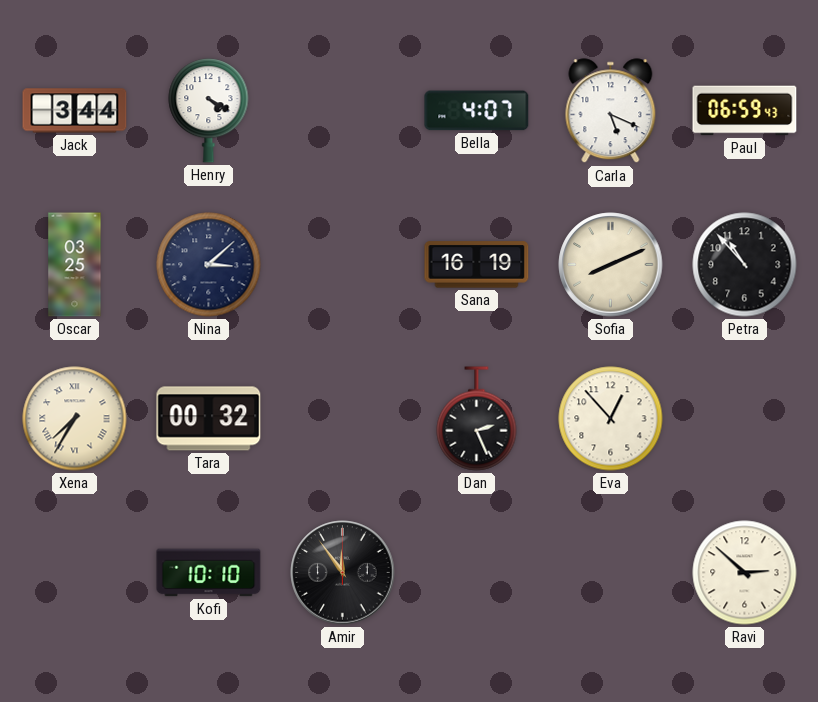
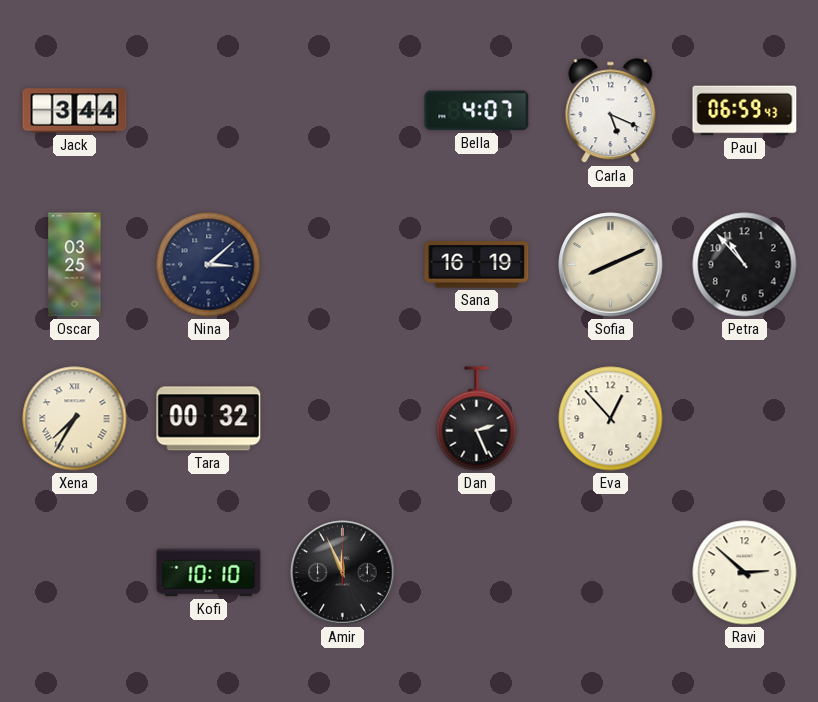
Henry: 4:20 -> none
Amir: 11:54 -> 11:56
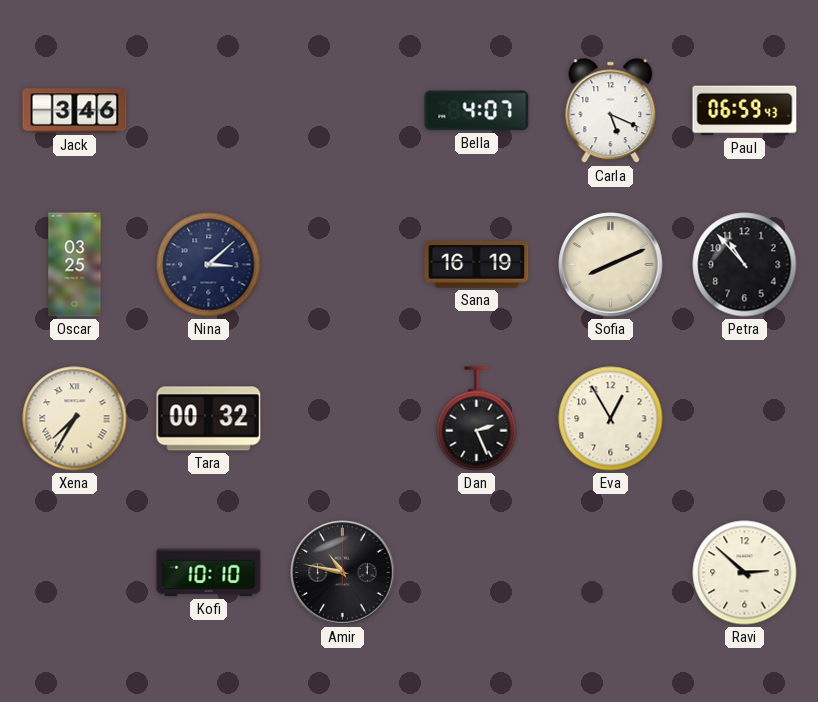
Jack: 3:44 -> 3:46
Eva: 12:53 -> 12:55
Amir: 11:56 -> 10:47
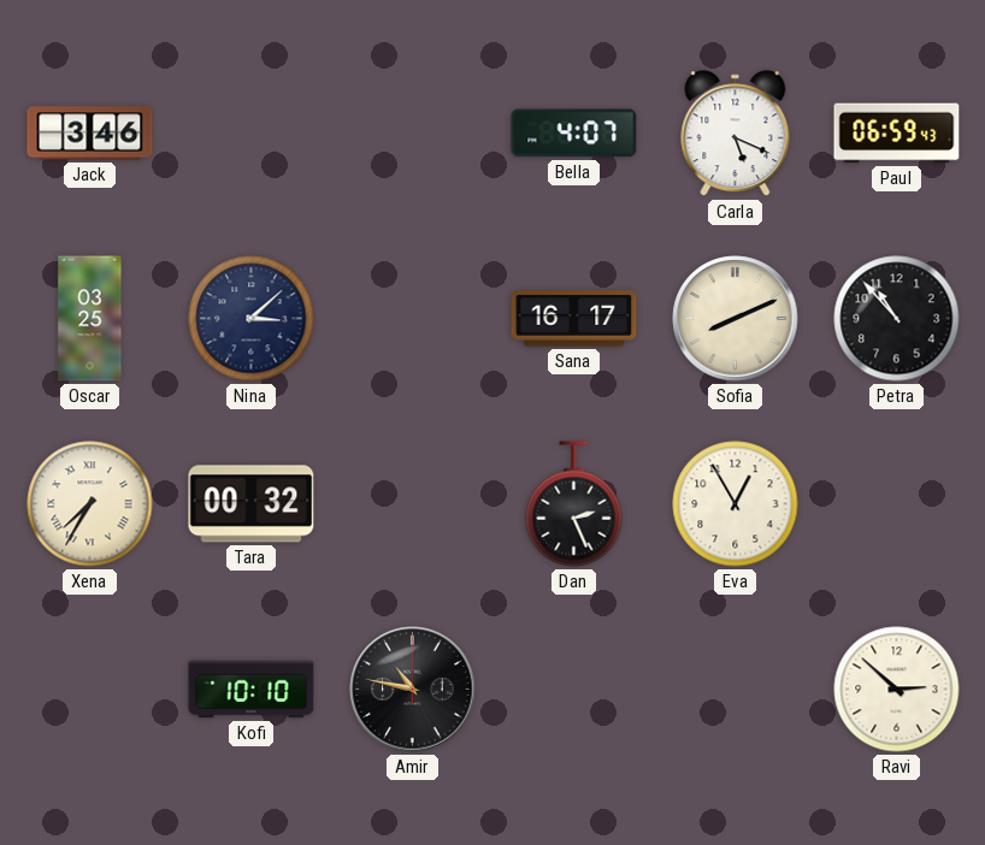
Sana: 16:19 -> 16:17
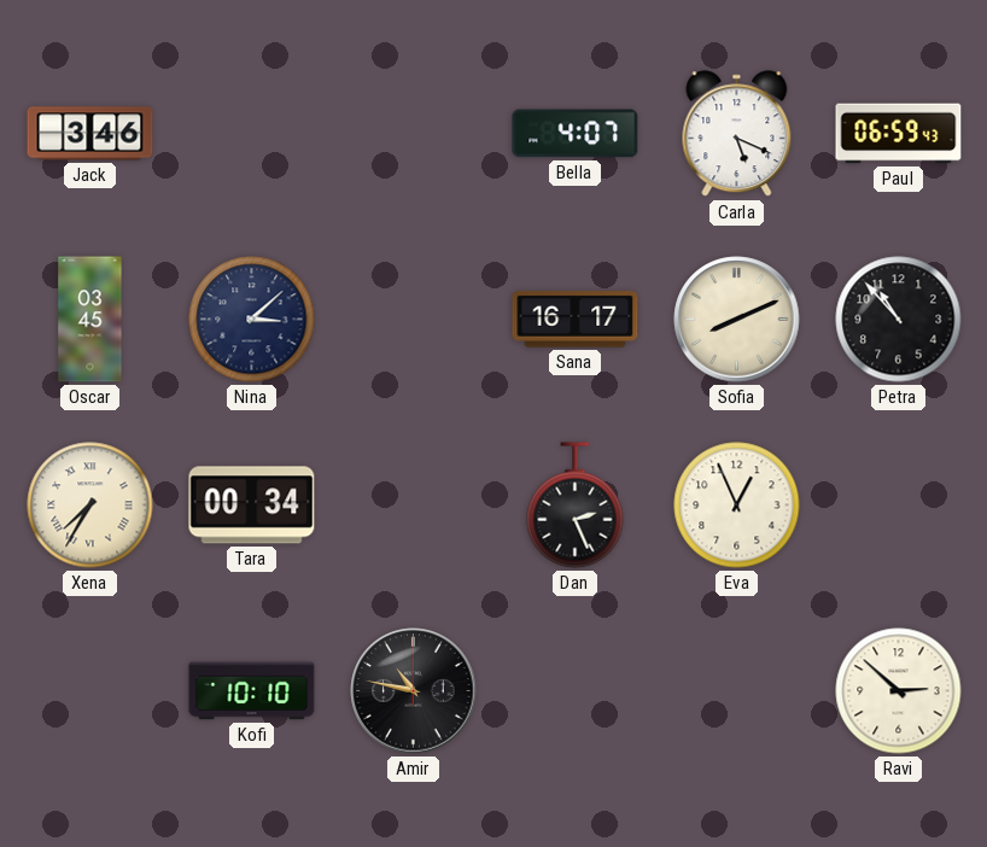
Oscar: 03:25 -> 03:45
Tara: 00:32 -> 00:34
Eva: 12:55 -> 12:56
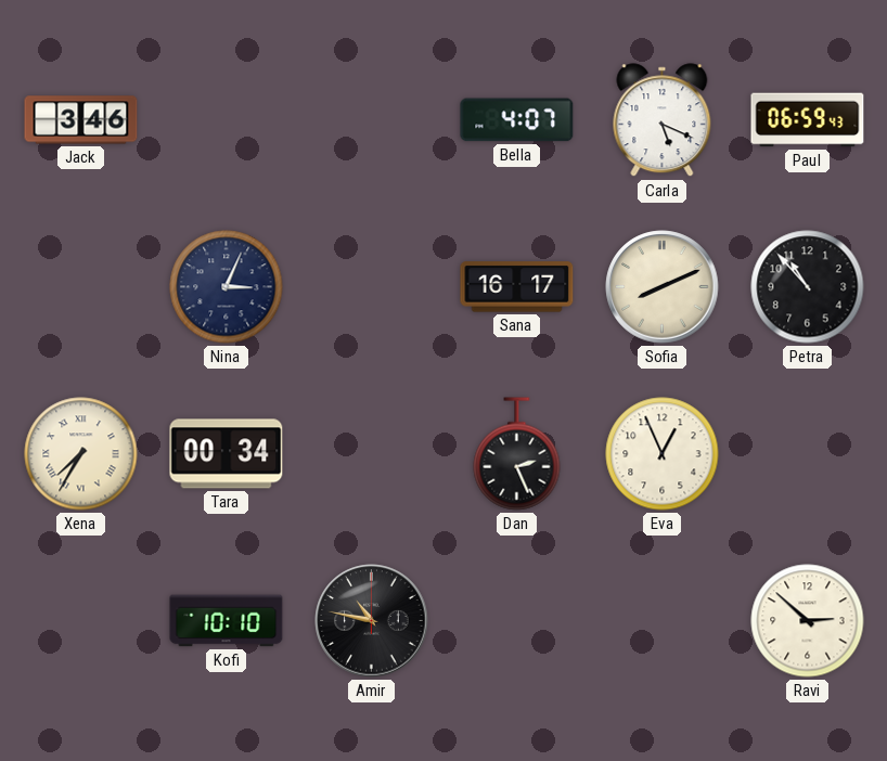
Oscar: 03:45 -> none
Nina: 3:08 -> 3:04
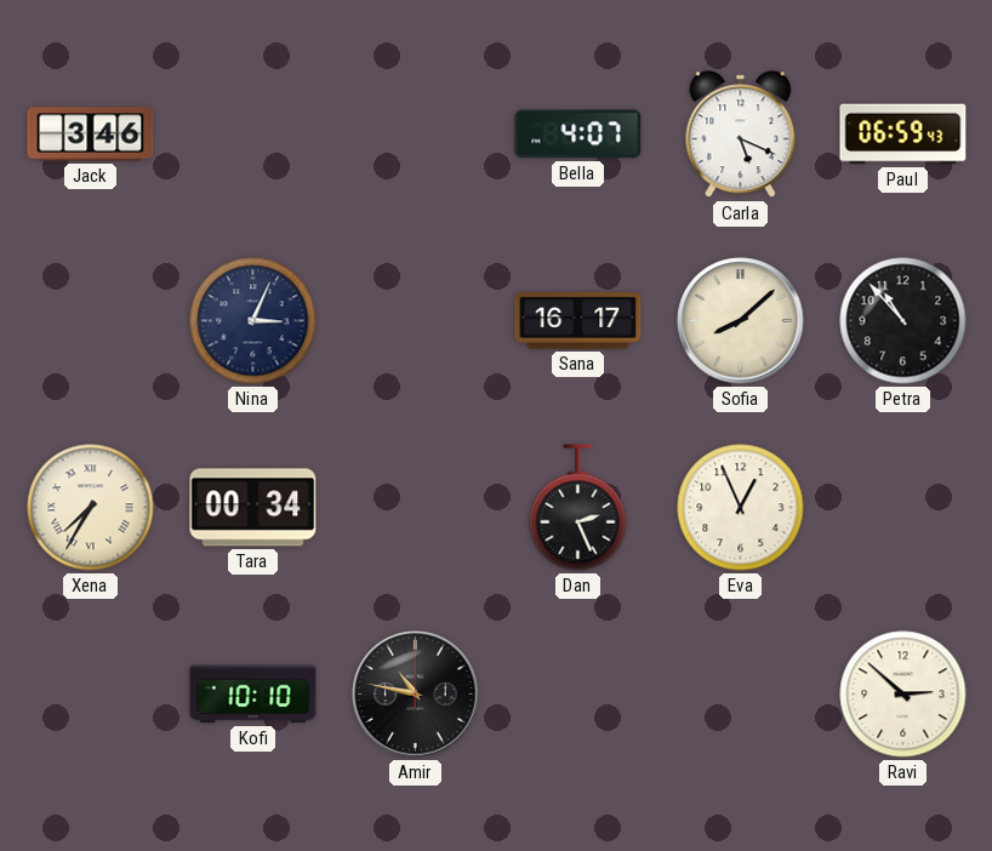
Sofia: 8:11 -> 8:08
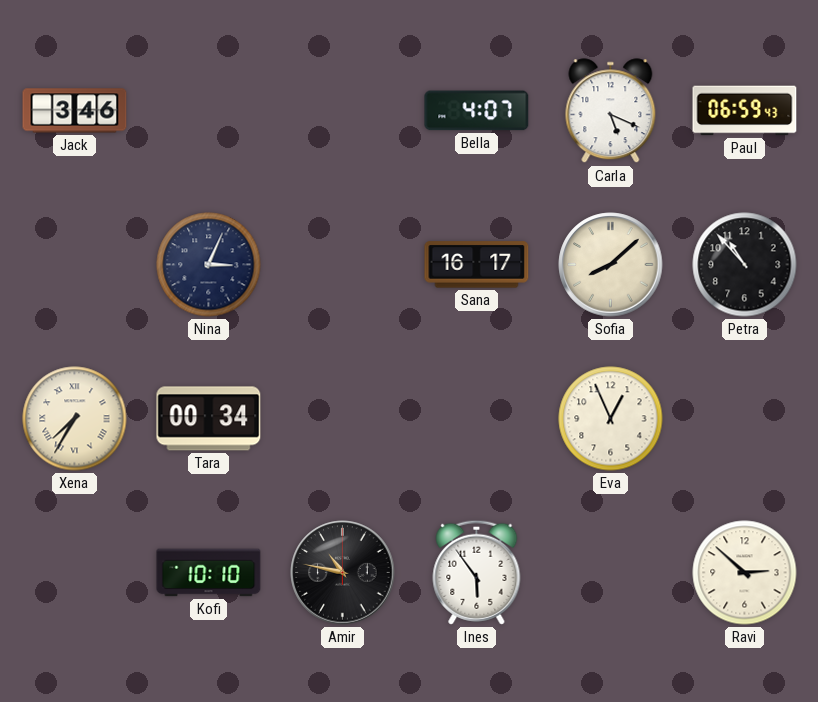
Dan: 2:26 -> none
Ines: none -> 5:54
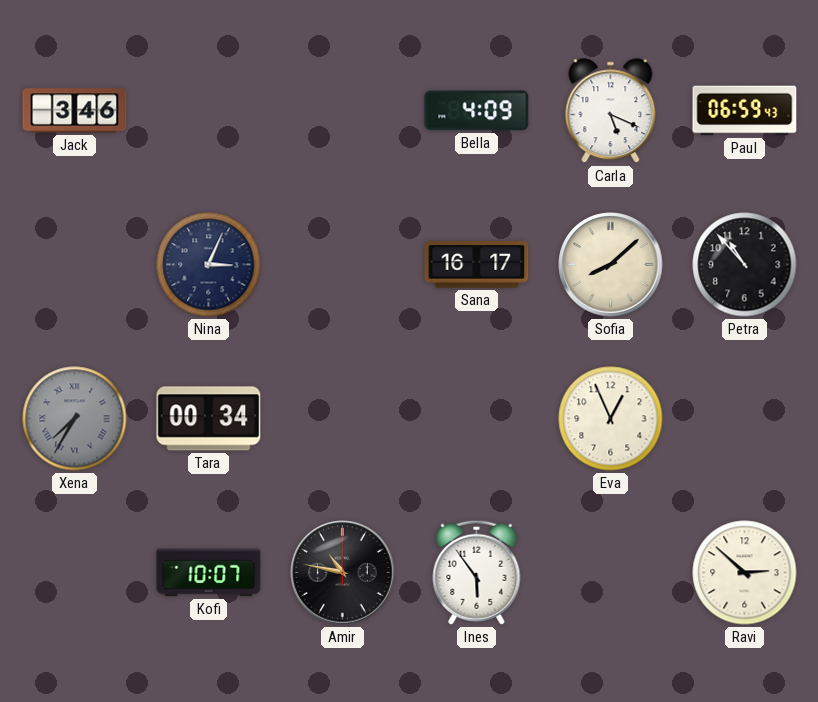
Bella: 4:07 -> 4:09
Xena dial: cream -> grey
Kofi: 10:10 -> 10:07
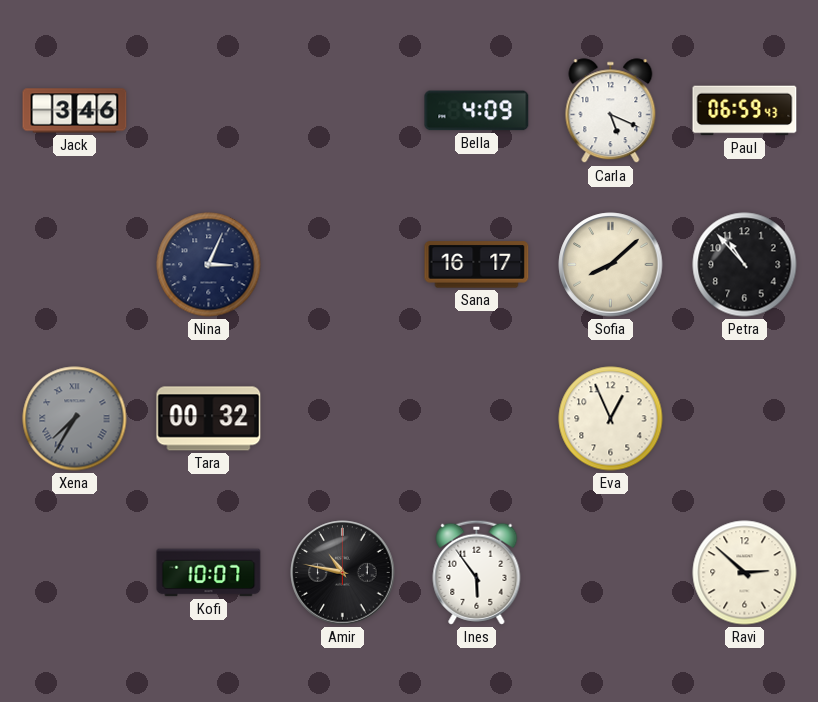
Tara: 00:34 -> 00:32
